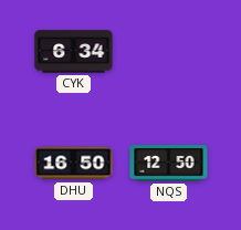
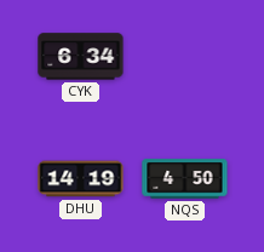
DHU: 16:50 -> 14:19
NQS: 12:50 -> 4:50
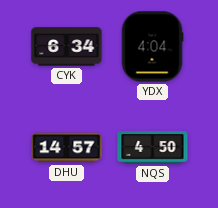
YDX: none -> 4:04
DHU: 14:19 -> 14:57
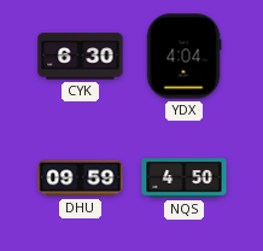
CYK: 6:34 -> 6:30
DHU: 14:57 -> 09:59
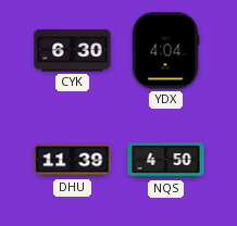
DHU: 09:59 -> 11:39
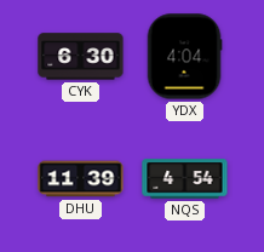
NQS: 4:50 -> 4:54
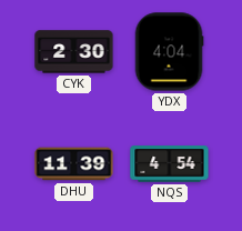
CYK: 6:30 -> 2:30
